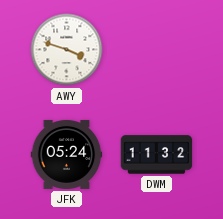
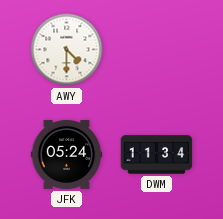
AWY: 3:48 -> 4:30
DWM: 11:32 -> 11:34
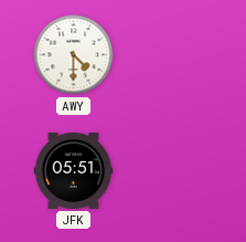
JFK: 05:24 -> 05:51
DWM: 11:34 -> none
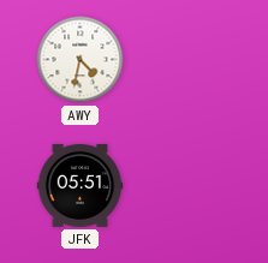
AWY: 4:30 -> 4:32
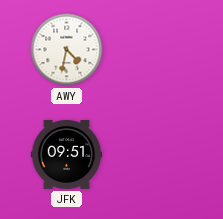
JFK: 05:51 -> 09:51
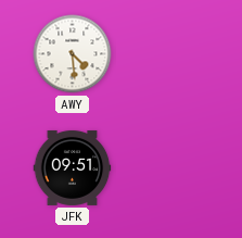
AWY: 4:32 -> 4:29
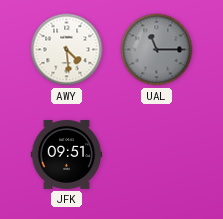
UAL: none -> 11:15
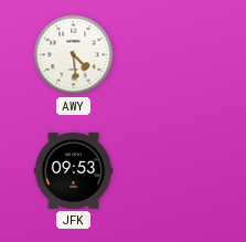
UAL: 11:15 -> none
JFK: 09:51 -> 09:53
